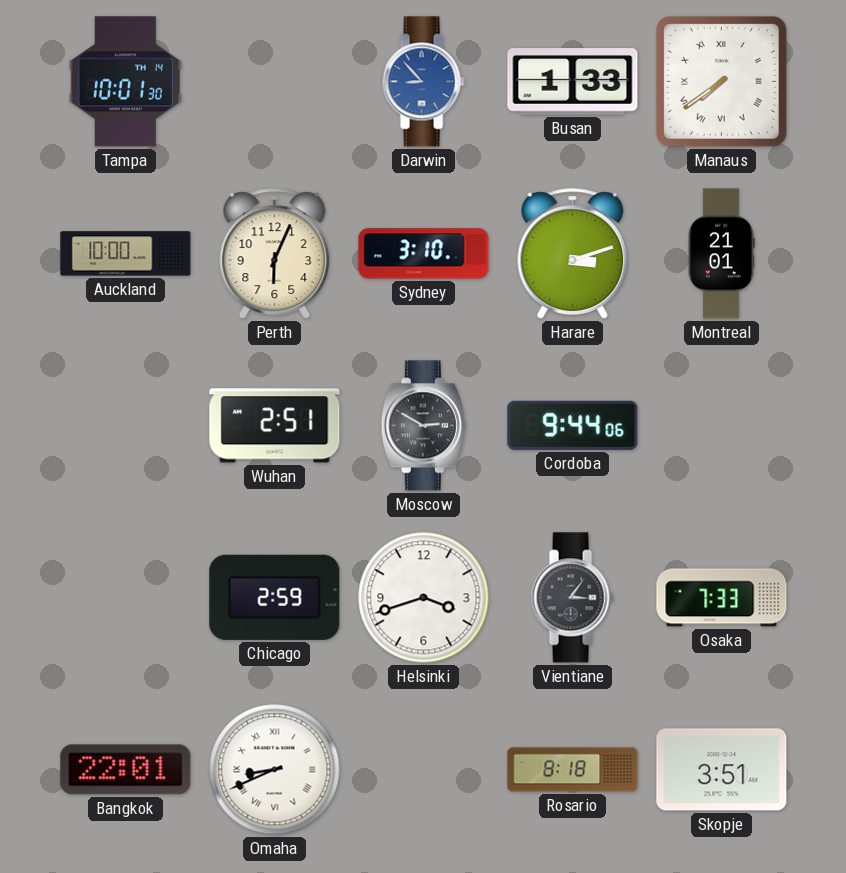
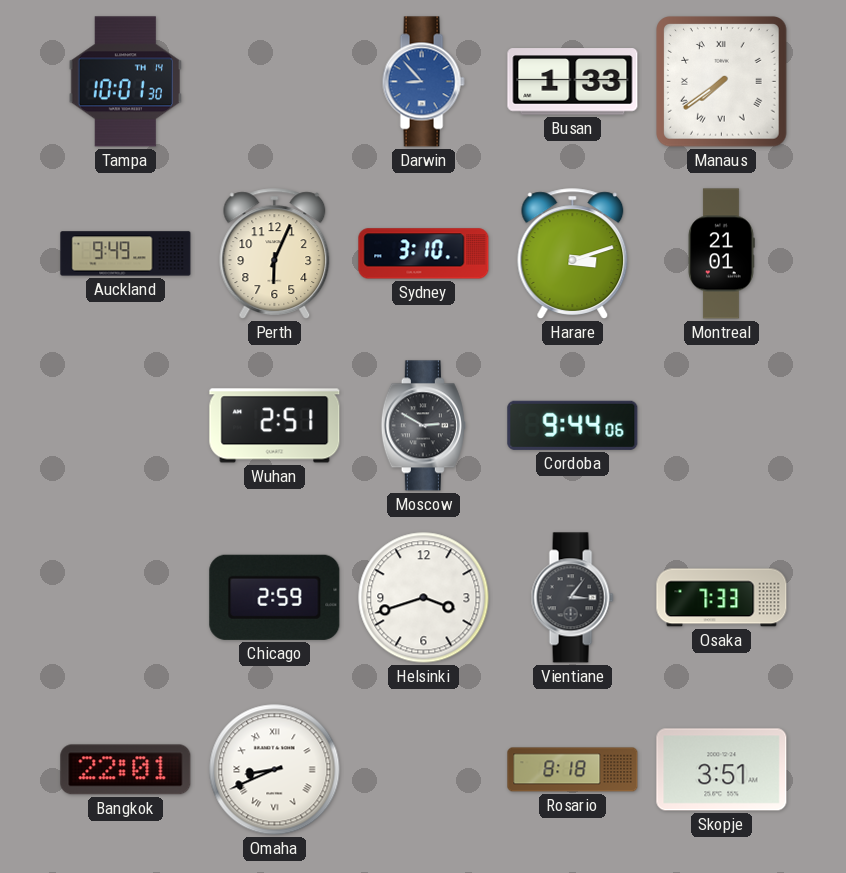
Auckland: 10:00 -> 9:49
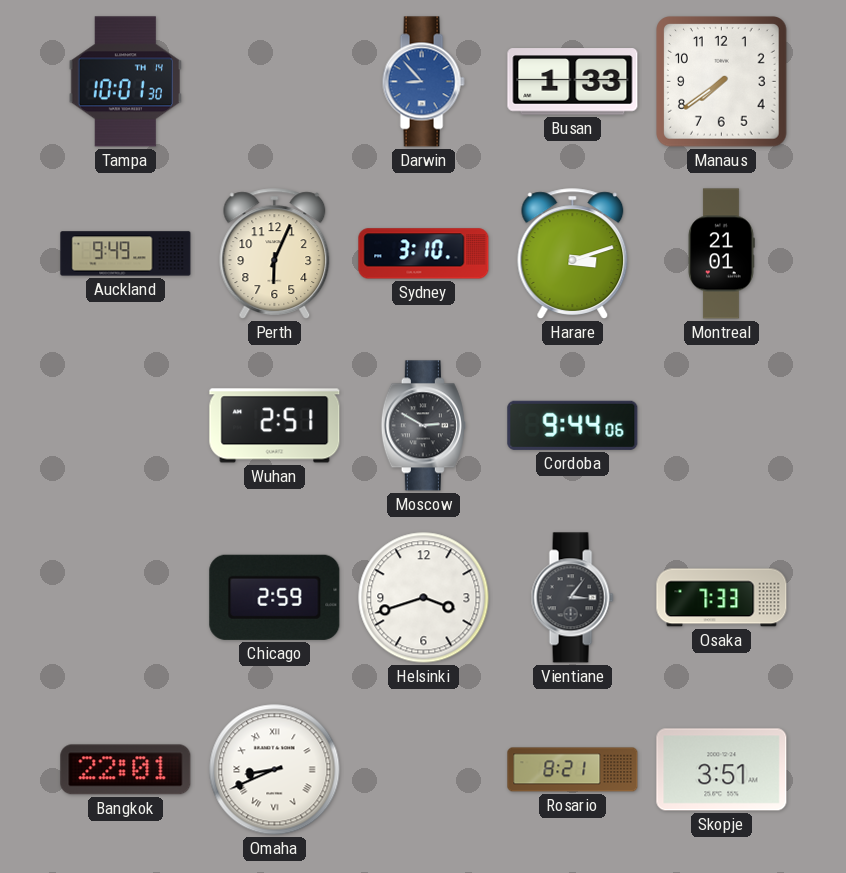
Manaus numerals: Roman -> Arabic
Rosario: 8:18 -> 8:21
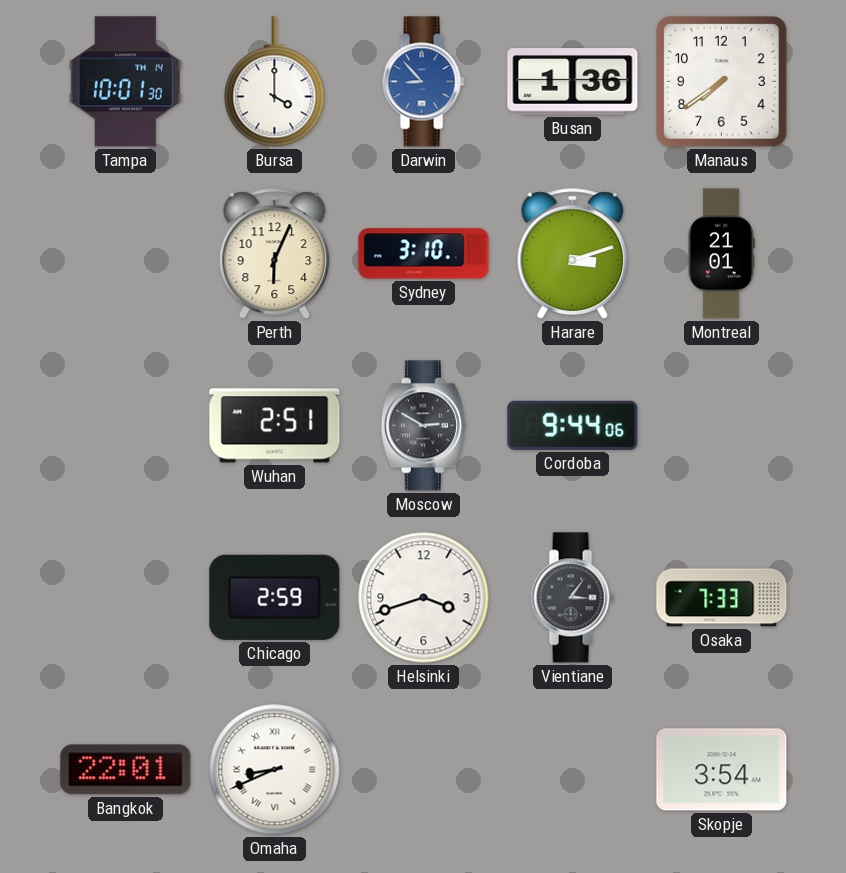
Bursa: none -> 4:00
Busan: 1:33 -> 1:36
Auckland: 9:49 -> none
Rosario: 8:21 -> none
Skopje: 3:51 -> 3:54
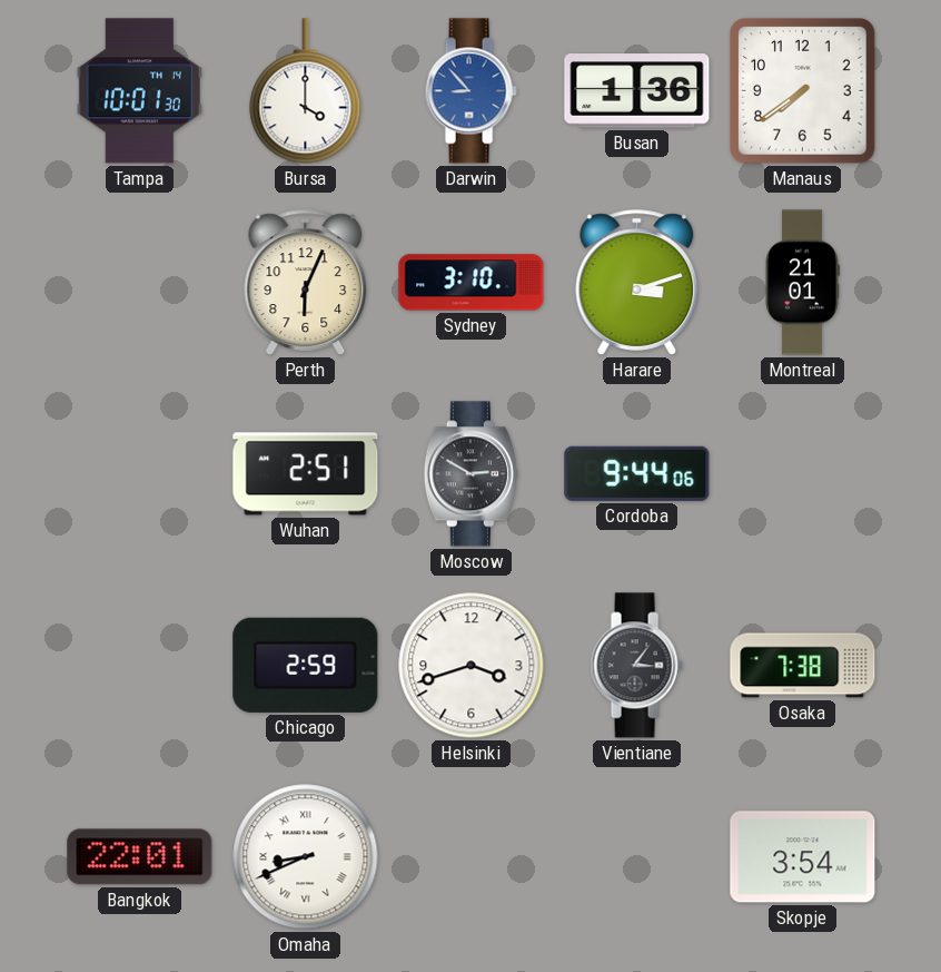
Osaka: 7:33 -> 7:38
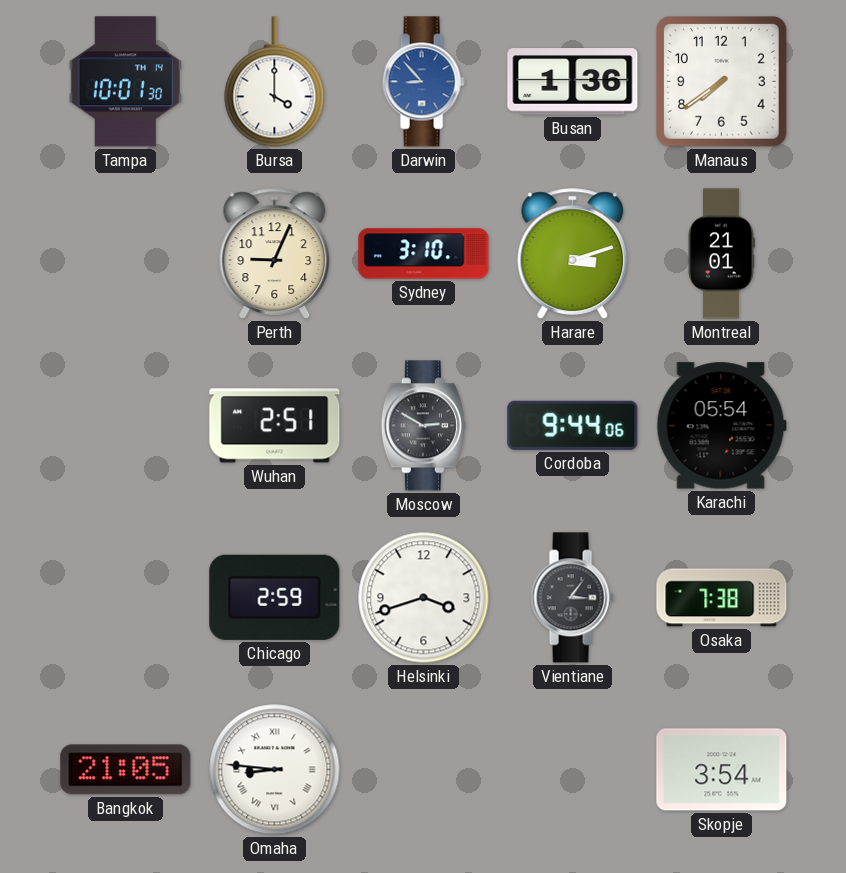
Perth: 6:04 -> 9:04
Karachi: none -> 05:54
Bangkok: 22:01 -> 21:05
Omaha: 8:41 -> 8:46
